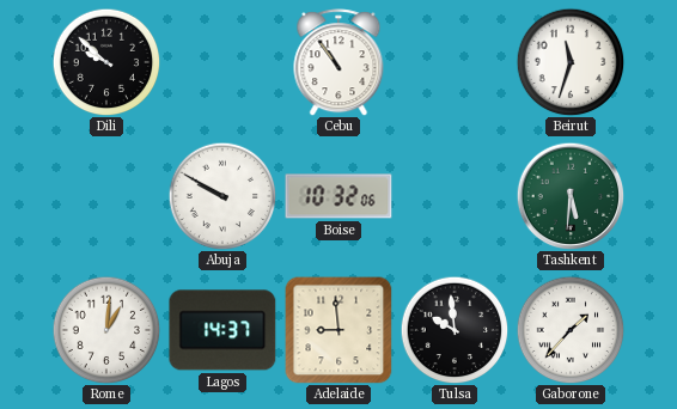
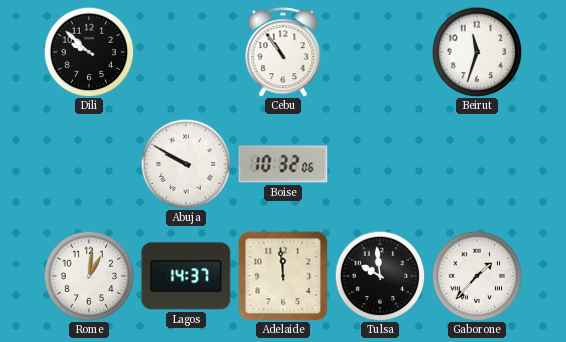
Tashkent: 5:31 -> none
Adelaide: 8:59 -> 11:59
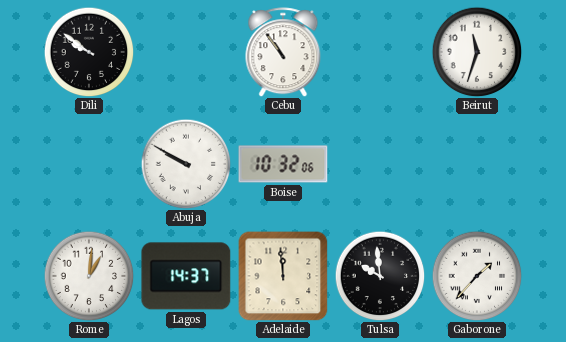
Dili: 9:52 -> 9:51
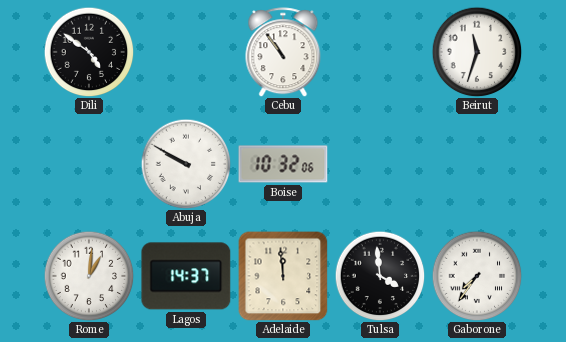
Dili: 9:51 -> 4:51
Tulsa: 9:59 -> 3:59
Gaborone: 1:37 -> 7:36
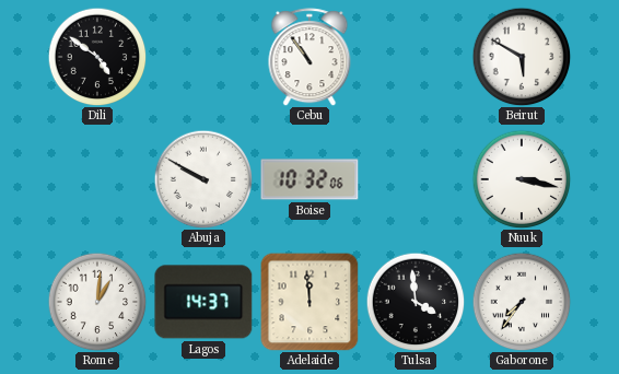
Beirut: 11:33 -> 5:50
Nuuk: none -> 3:17
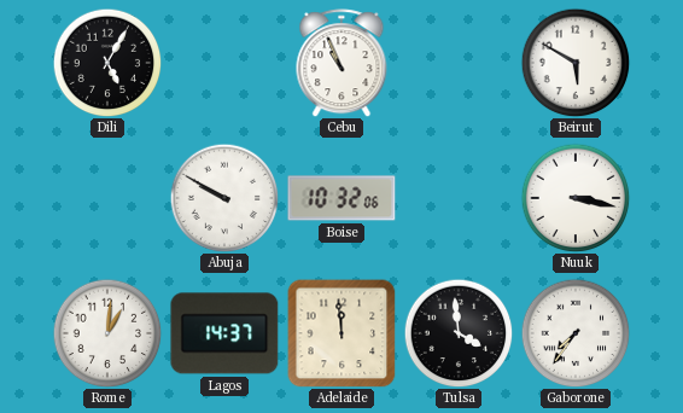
Dili: 4:51 -> 5:05
Cebu: 10:54 -> 10:56
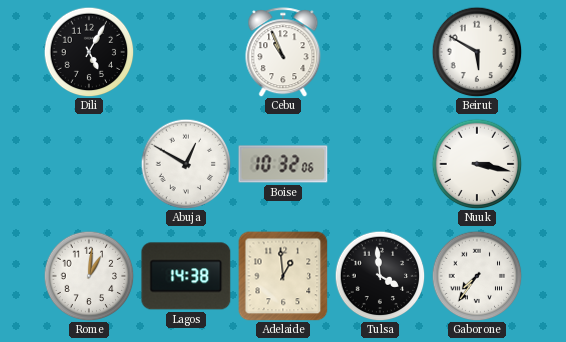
Abuja: 9:50 -> 12:50
Lagos: 14:37 -> 14:38
Adelaide: 11:59 -> 12:59
